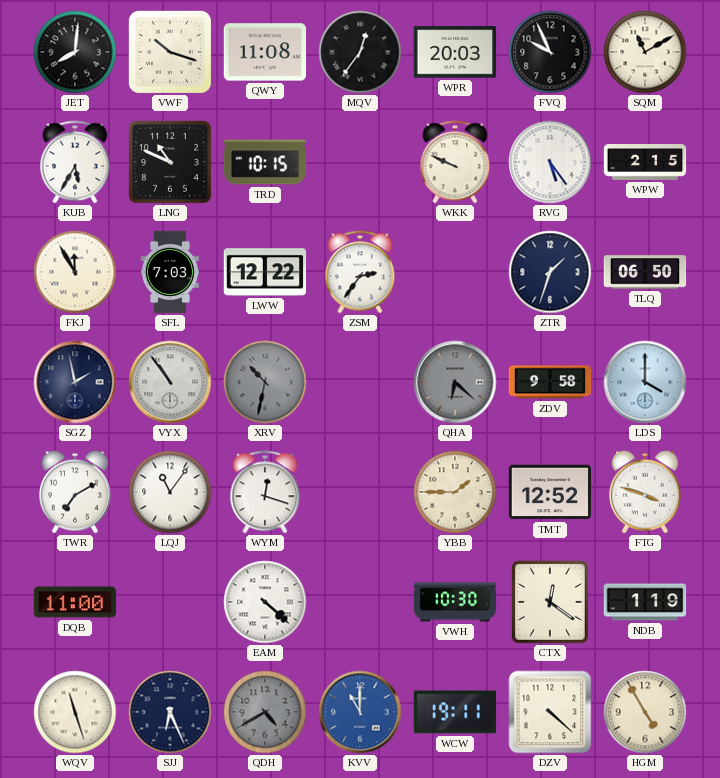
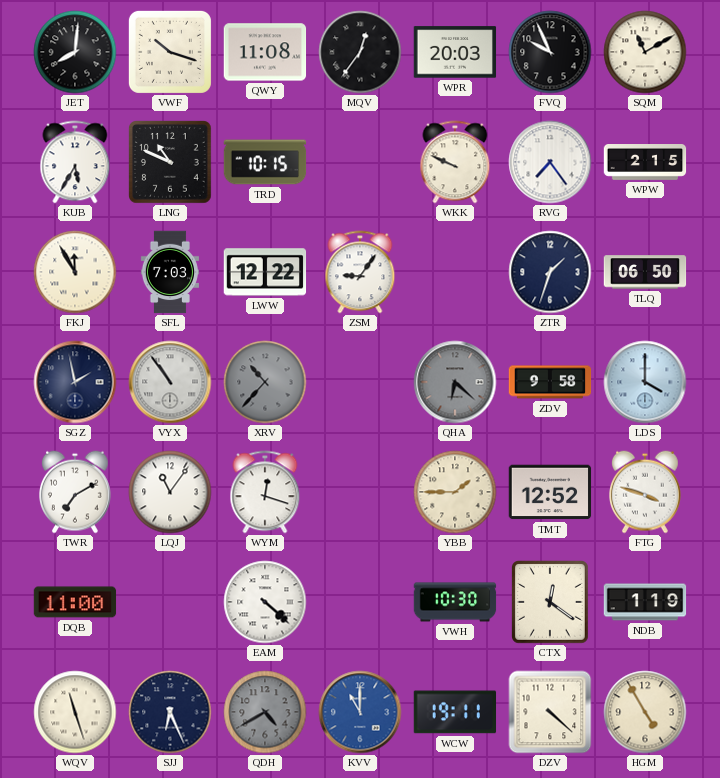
RVG: 5:24 -> 7:24
ZSM: 2:36 -> 9:06
XRV: 10:32 -> 10:37
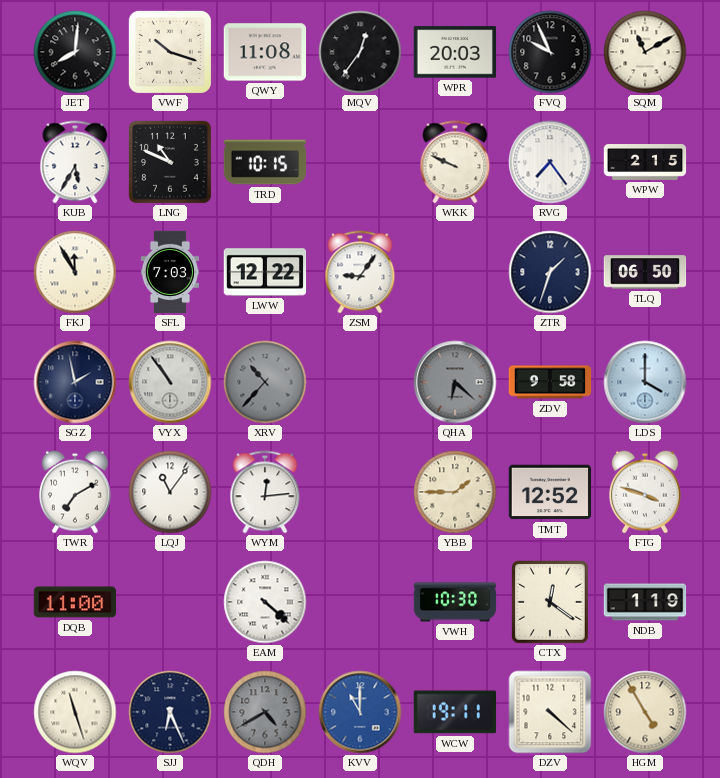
WYM: 12:18 -> 12:14
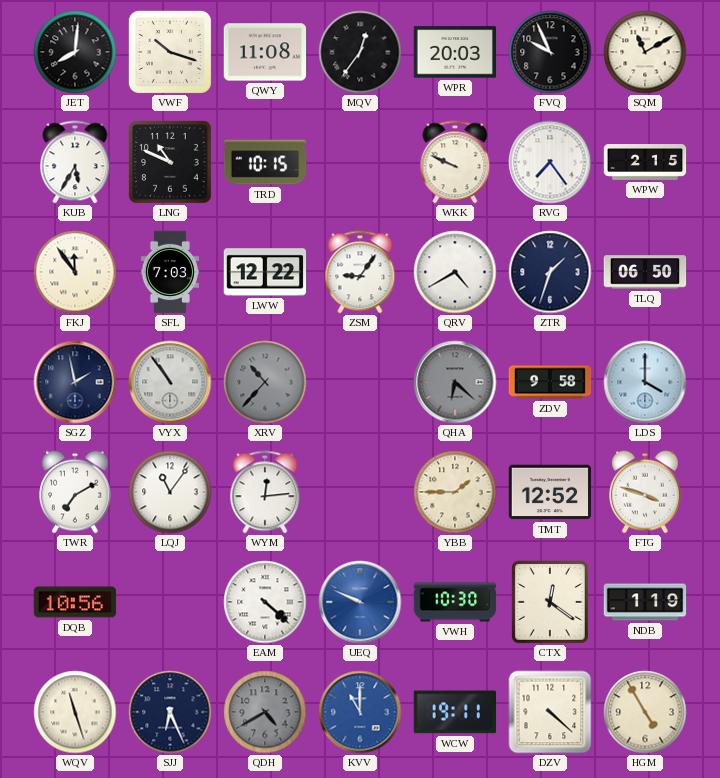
FKJ: 11:55 -> 11:54
QRV: none -> 4:40
DQB: 11:00 -> 10:56
UEQ: none -> 9:49
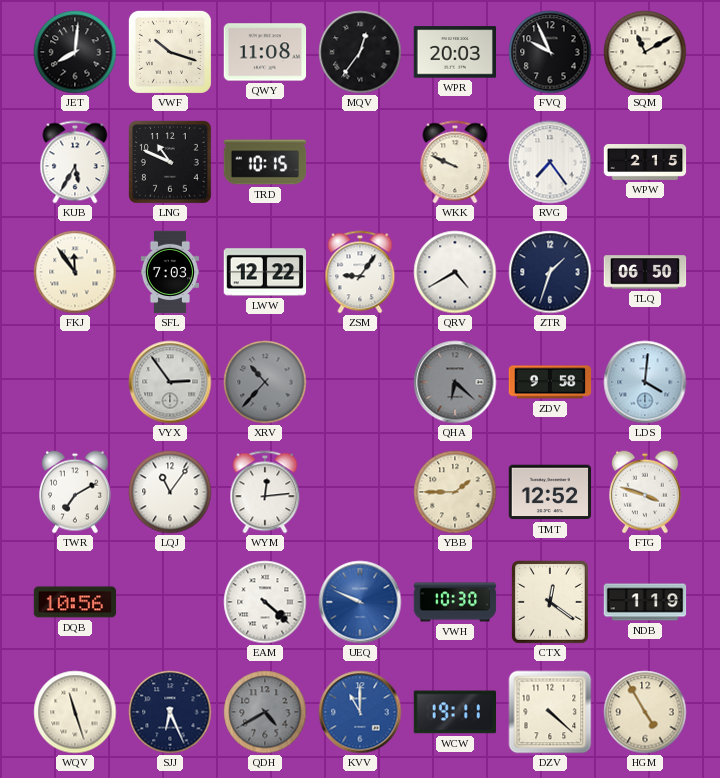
SGZ: 1:58 -> none
VYX: 10:54 -> 2:54
LDS: 4:00 -> 4:01
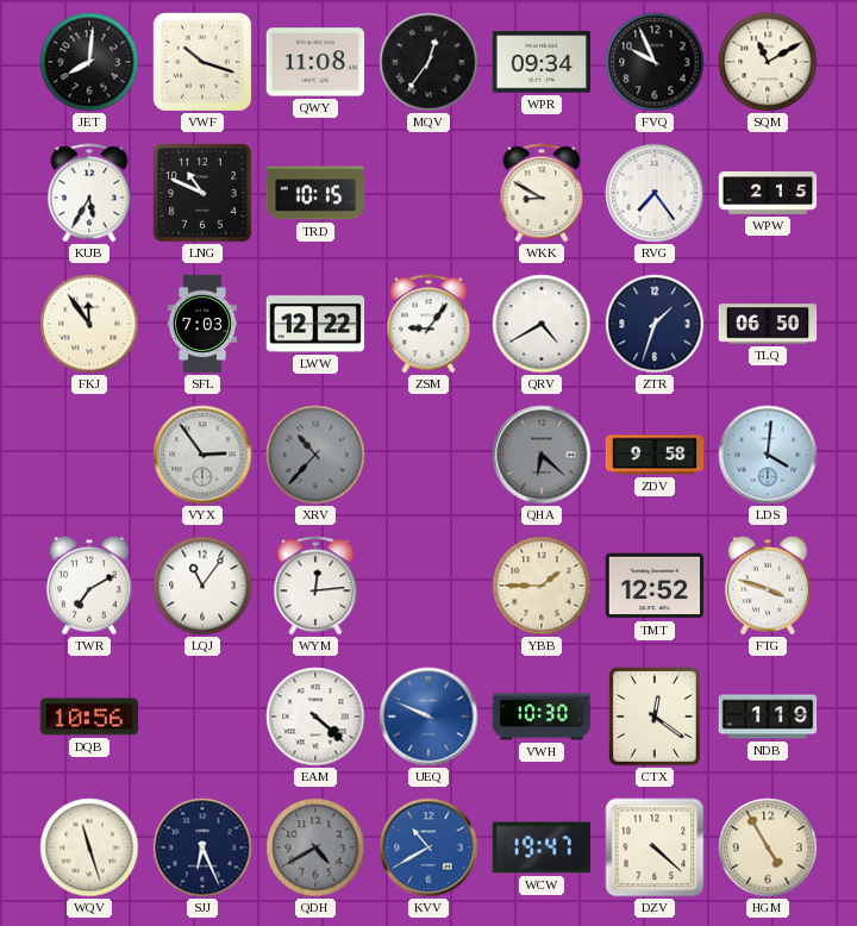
WPR: 20:03 -> 09:34
WKK: 9:49 -> 8:50
KVV: 11:00 -> 10:40
WCW: 19:11 -> 19:47
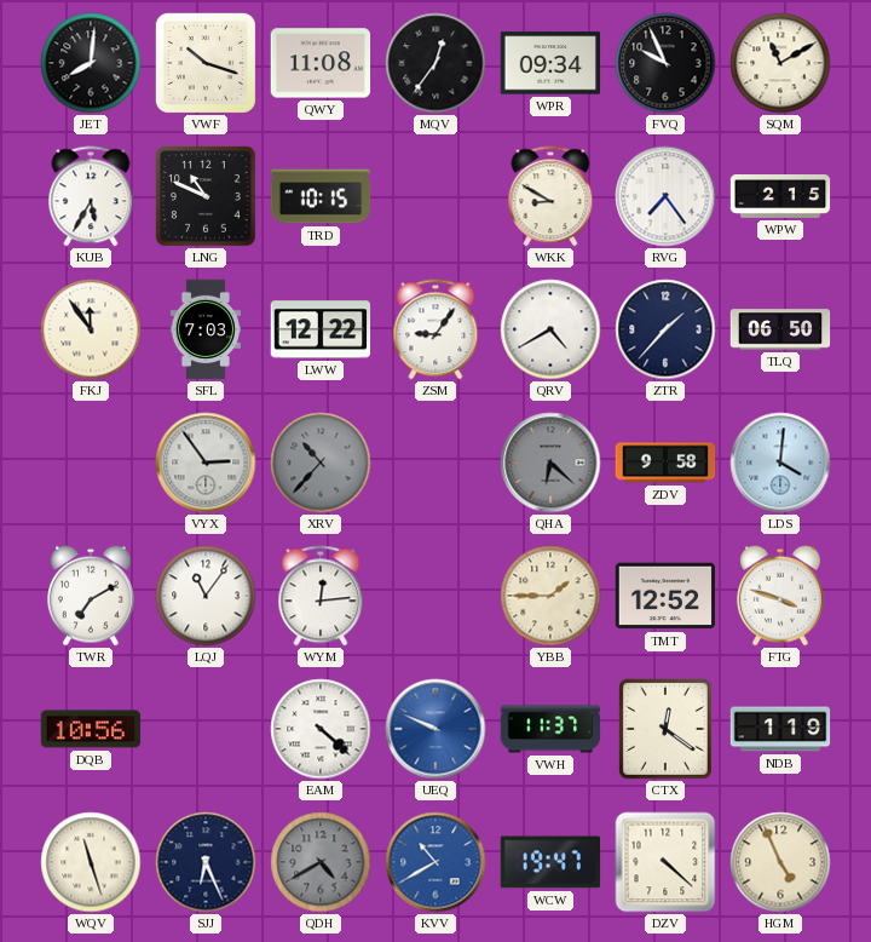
ZTR: 1:33 -> 1:37
VWH: 10:30 -> 11:37
HGM: 4:55 -> 4:56
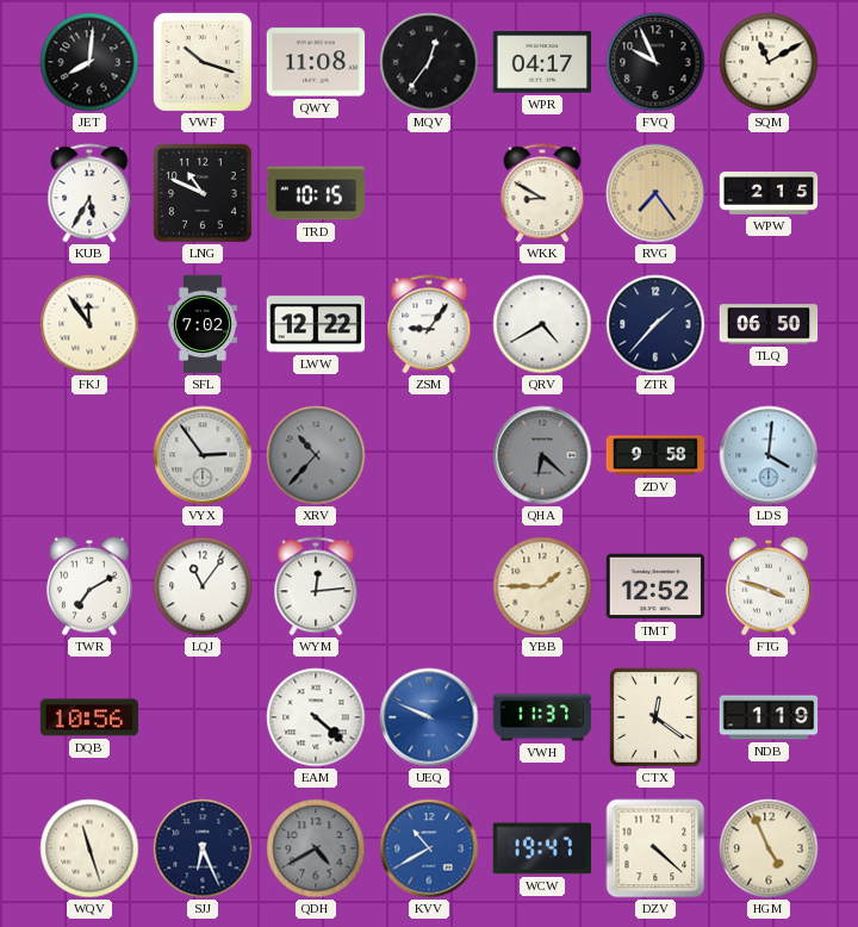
WPR: 09:34 -> 04:17
RVG dial: white -> champagne
SFL: 7:03 -> 7:02
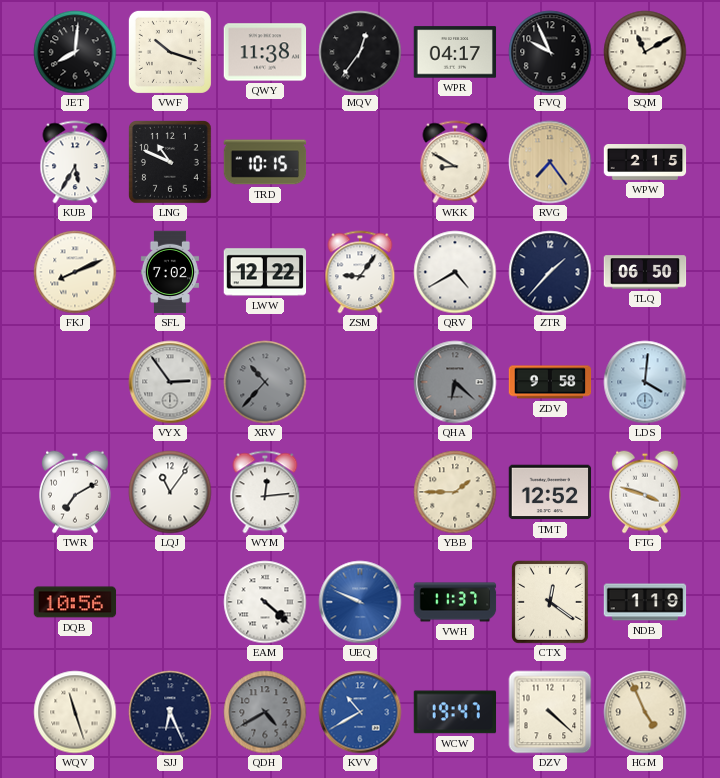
QWY: 11:08 -> 11:38
FKJ: 11:54 -> 8:11
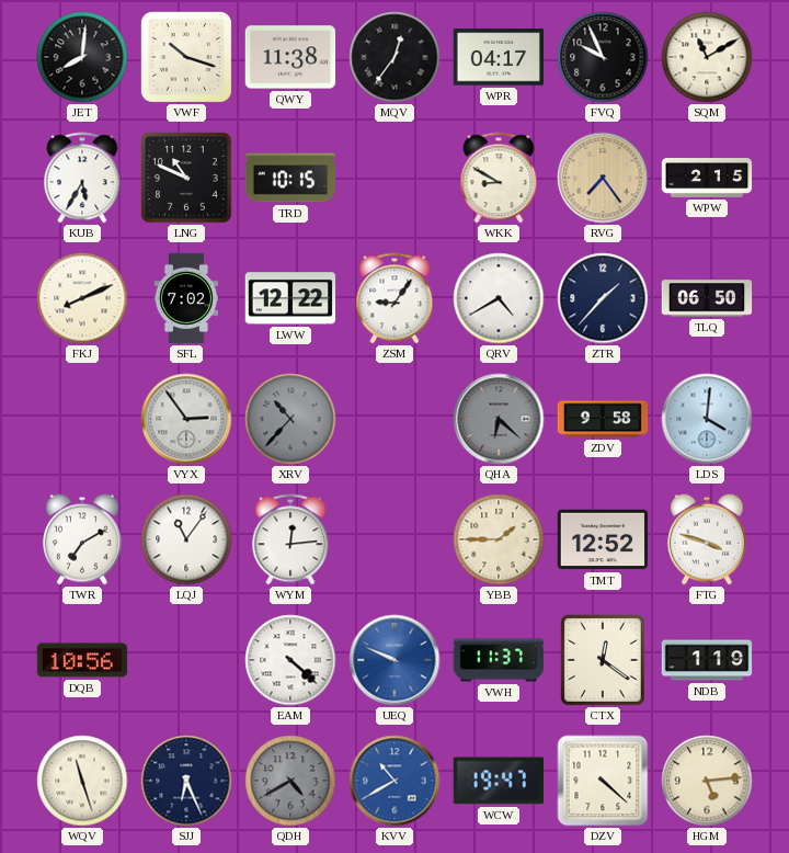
HGM: 4:56 -> 5:14
